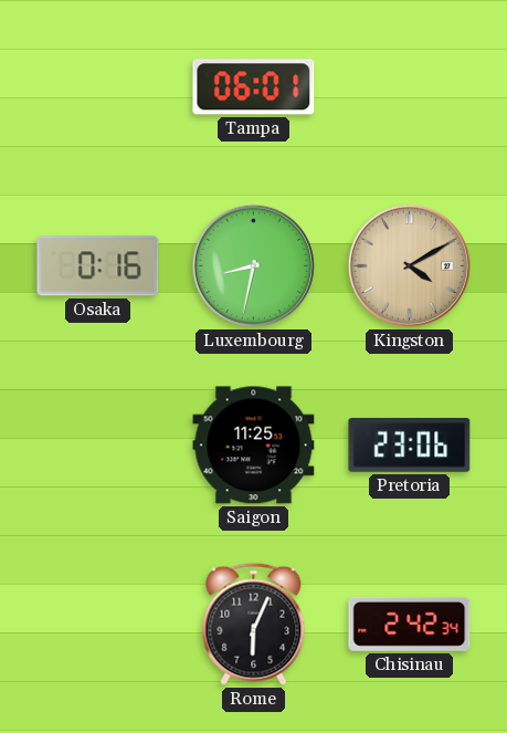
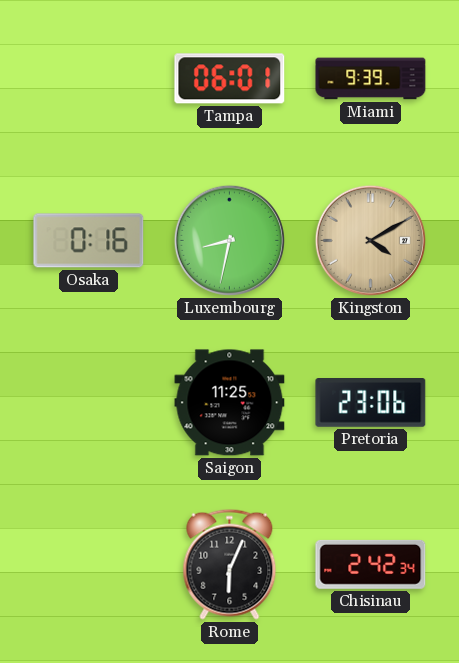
Miami: none -> 9:39
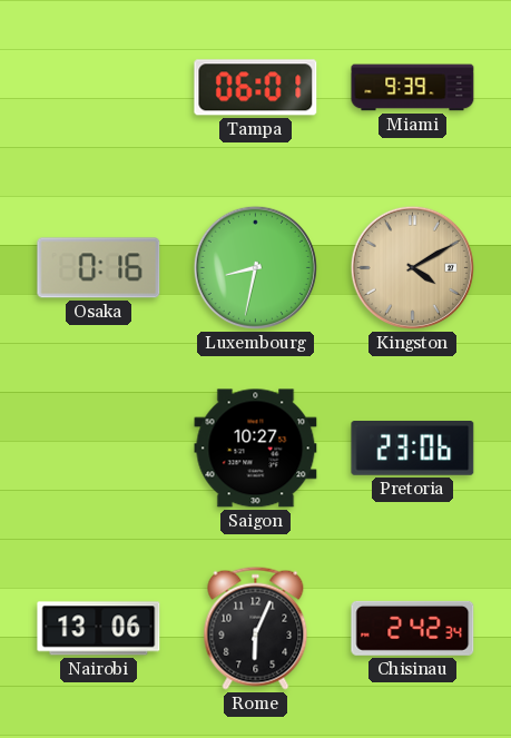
Saigon: 11:25 -> 10:27
Nairobi: none -> 13:06
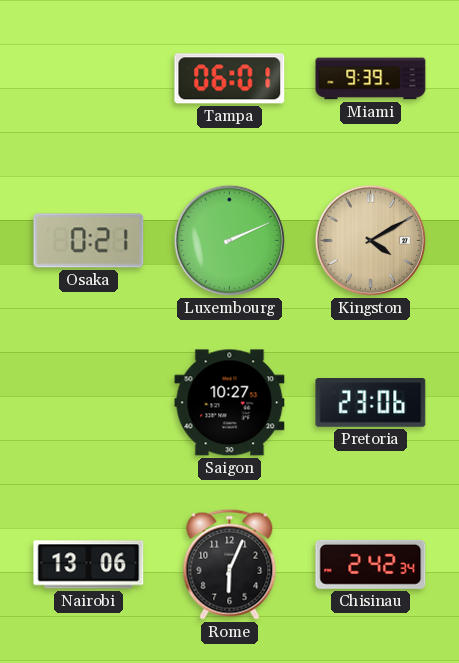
Osaka: 0:16 -> 0:21
Luxembourg: 8:32 -> 2:11
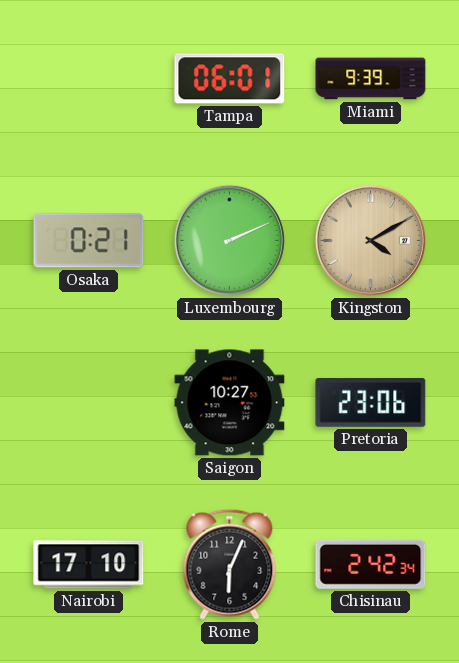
Nairobi: 13:06 -> 17:10
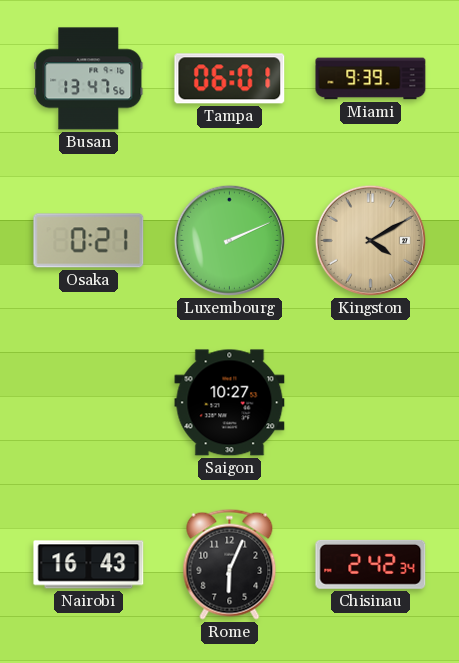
Busan: none -> 13:47
Pretoria: 23:06 -> none
Nairobi: 17:10 -> 16:43
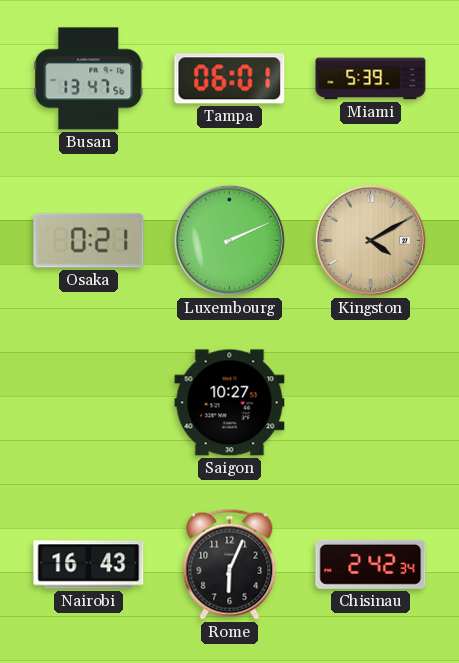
Miami: 9:39 -> 5:39
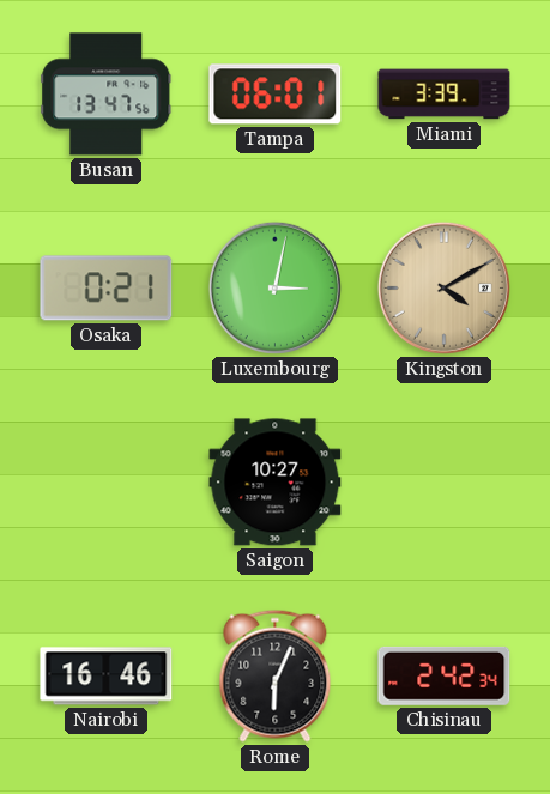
Miami: 5:39 -> 3:39
Luxembourg: 2:11 -> 3:02
Nairobi: 16:43 -> 16:46
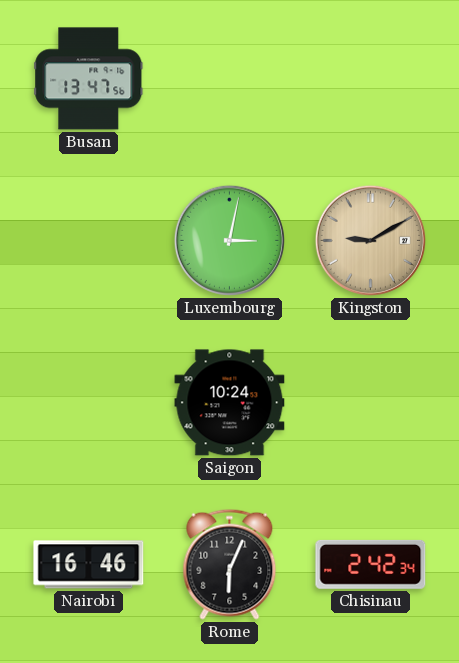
Tampa: 06:01 -> none
Miami: 3:39 -> none
Osaka: 0:21 -> none
Kingston: 4:10 -> 9:10
Saigon: 10:27 -> 10:24
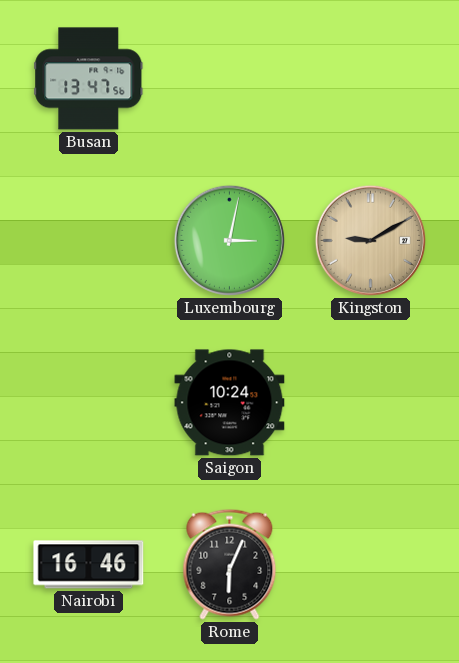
Chisinau: 2:42 -> none
